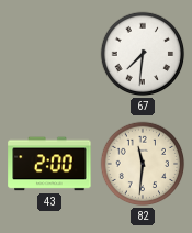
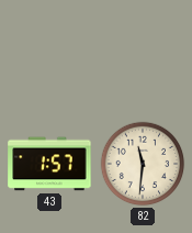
67: 7:31 -> none
43: 2:00 -> 1:57
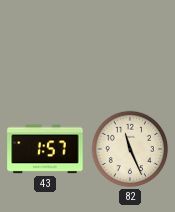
82: 11:31 -> 11:26
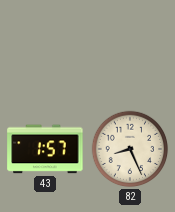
82: 11:26 -> 8:26
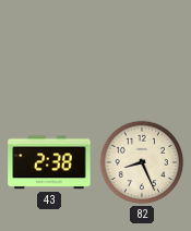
43: 1:57 -> 2:38
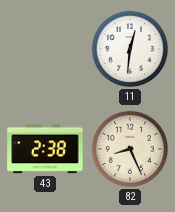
11: none -> 12:31
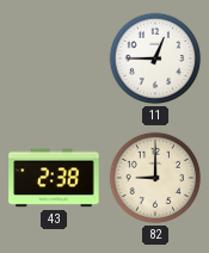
11: 12:31 -> 12:45
82: 8:26 -> 9:00
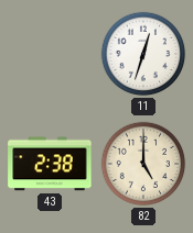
11: 12:45 -> 12:33
82: 9:00 -> 5:00
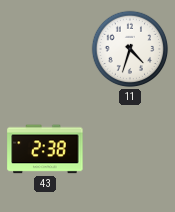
11: 12:33 -> 4:33
82: 5:00 -> none
